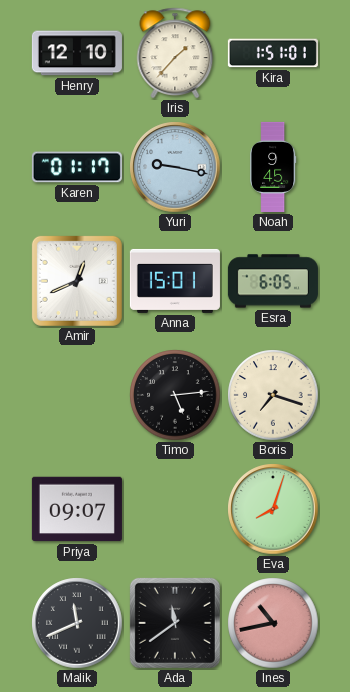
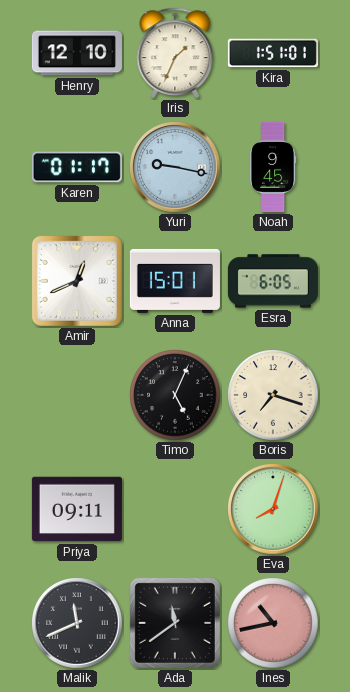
Iris: 1:37 -> 1:34
Timo: 5:14 -> 5:04
Priya: 09:07 -> 09:11
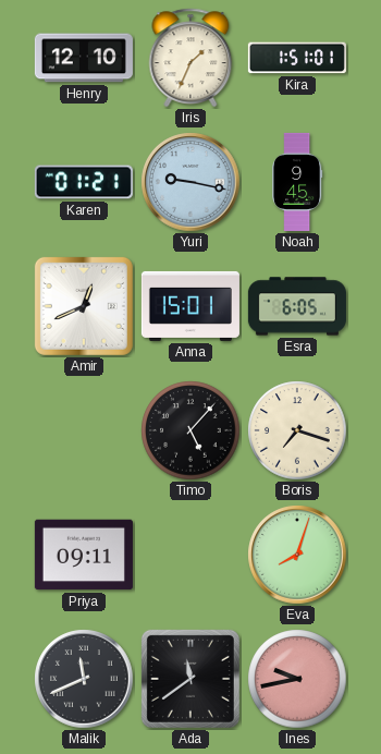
Karen: 01:17 -> 01:21
Timo: 5:04 -> 5:07
Ines: 10:43 -> 9:43
